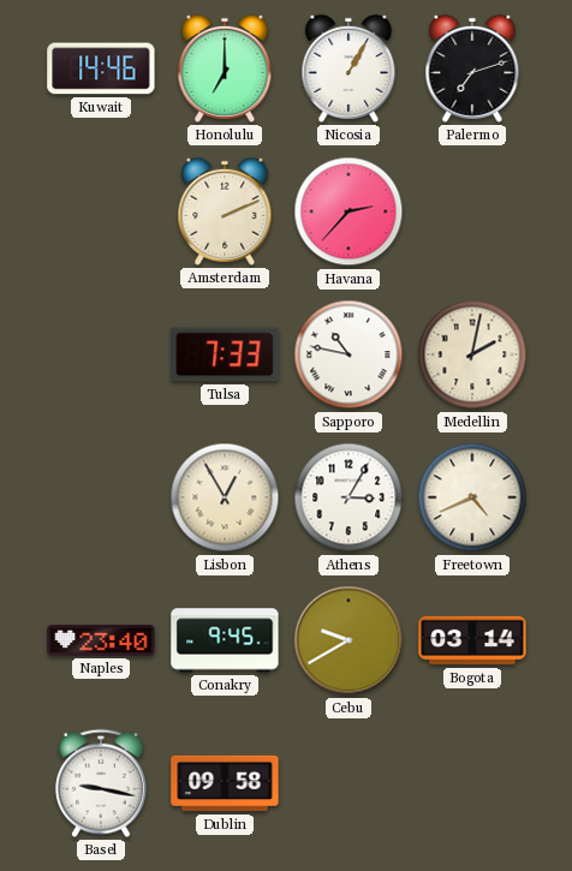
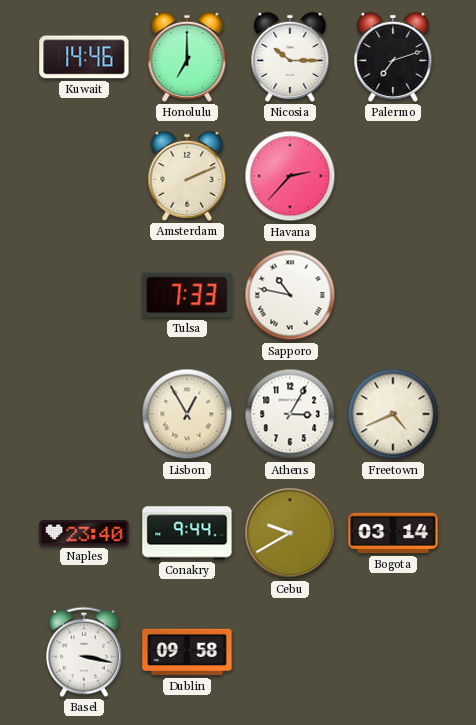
Nicosia: 1:05 -> 10:15
Medellin: 2:02 -> none
Conakry: 9:45 -> 9:44
Basel: 9:17 -> 3:17
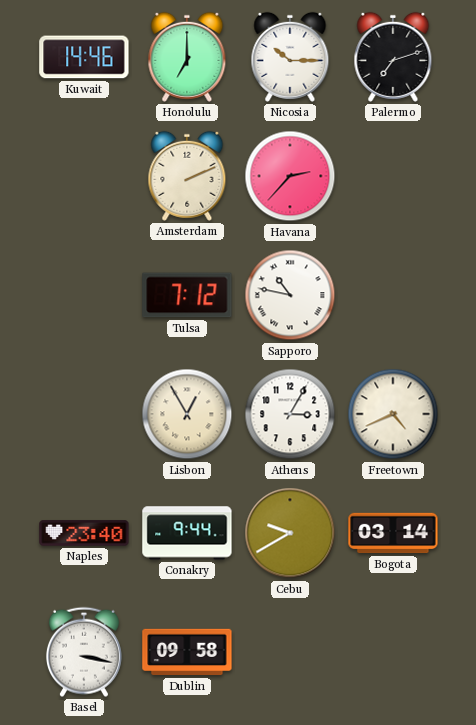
Tulsa: 7:33 -> 7:12
